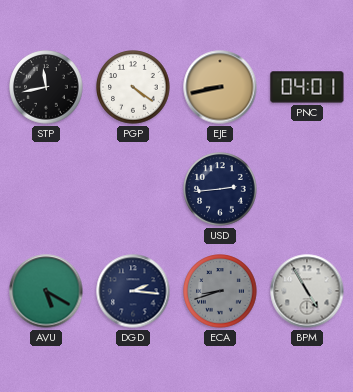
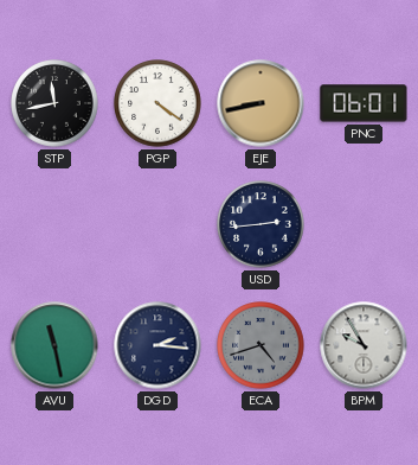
PNC: 04:01 -> 06:01
AVU: 5:20 -> 11:28
ECA: 8:42 -> 4:42
BPM: 4:55 -> 9:55
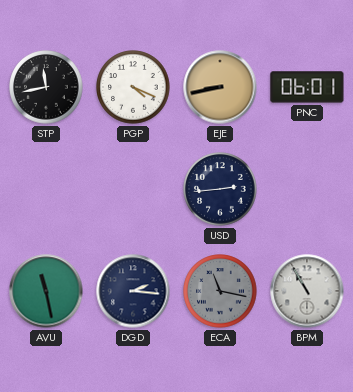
PGP: 4:21 -> 4:19
ECA: 4:42 -> 11:17
BPM: 9:55 -> 10:55
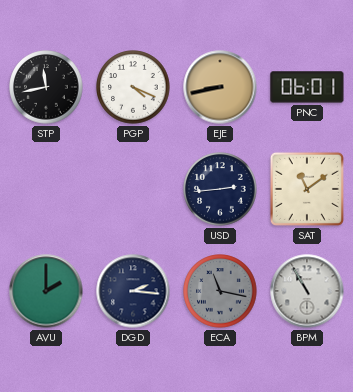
SAT: none -> 11:09
AVU: 11:28 -> 2:00
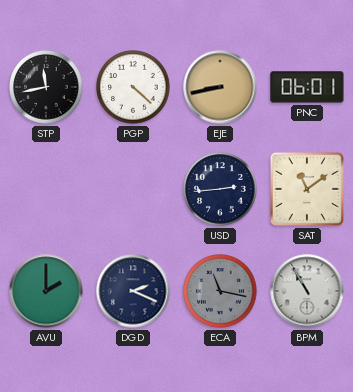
PGP: 4:19 -> 4:22
DGD: 2:16 -> 2:19
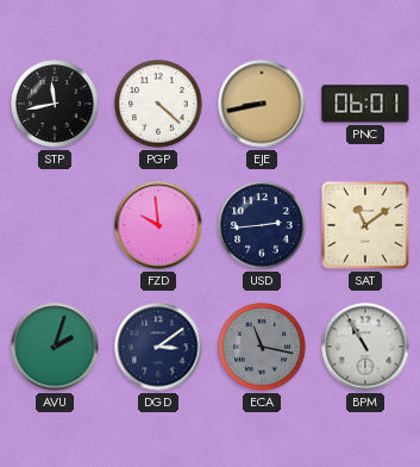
FZD: none -> 9:59
AVU: 2:00 -> 2:03
DGD: 2:19 -> 3:09
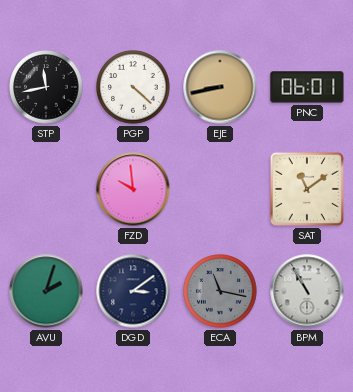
USD: 2:44 -> none
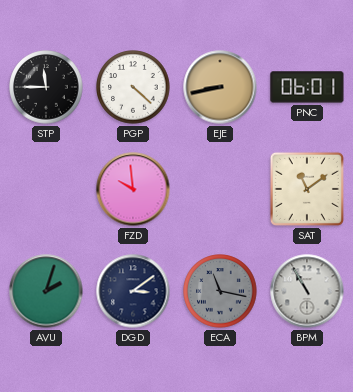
STP: 11:43 -> 11:45
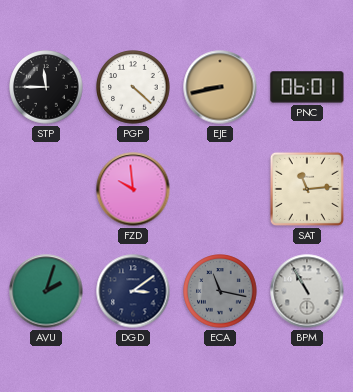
SAT: 11:09 -> 11:14
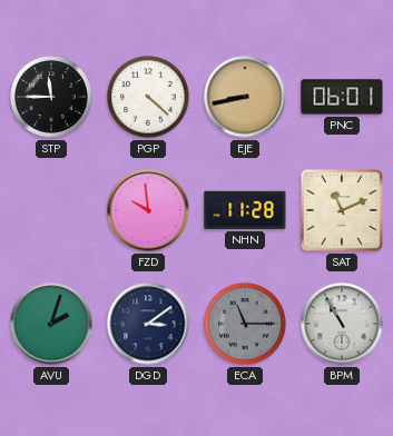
NHN: none -> 11:28
SAT: 11:14 -> 11:11
ECA: 11:17 -> 11:15
